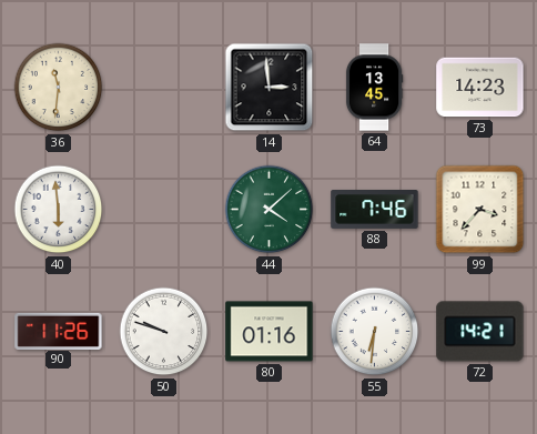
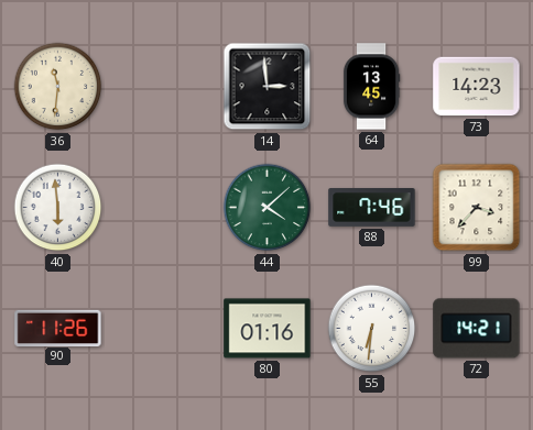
50: 9:48 -> none
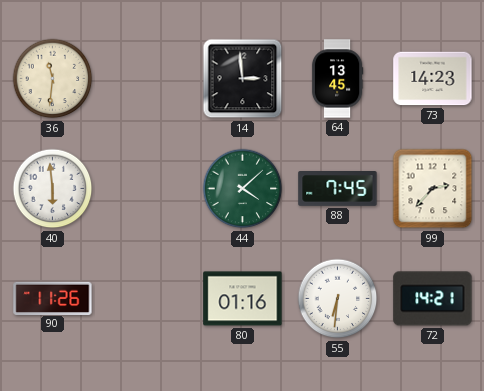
88: 7:46 -> 7:45
99: 3:37 -> 2:37
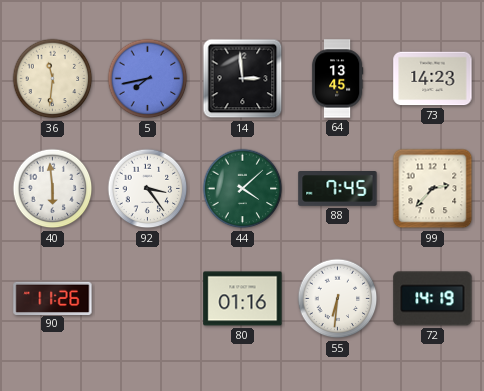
5: none -> 7:43
92: none -> 3:24
72: 14:21 -> 14:19
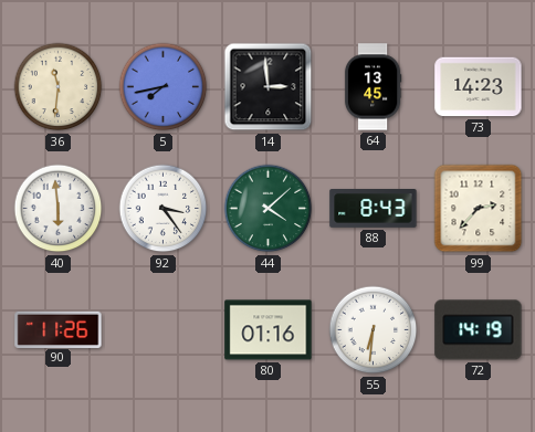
88: 7:45 -> 8:43
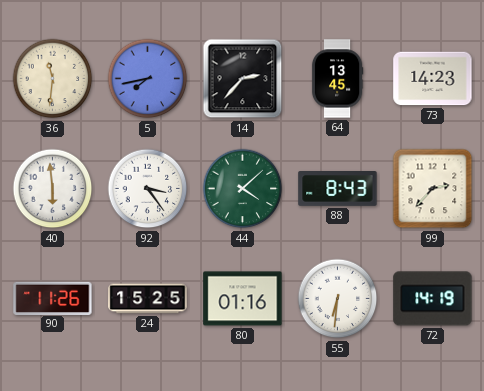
14: 2:59 -> 2:37
24: none -> 15:25
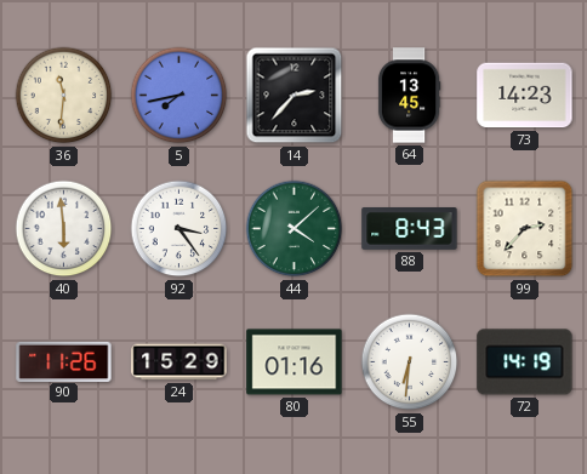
24: 15:25 -> 15:29
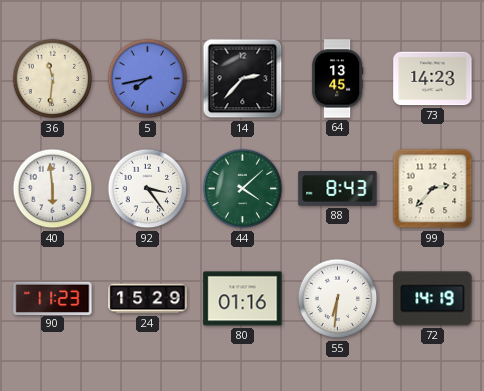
90: 11:26 -> 11:23
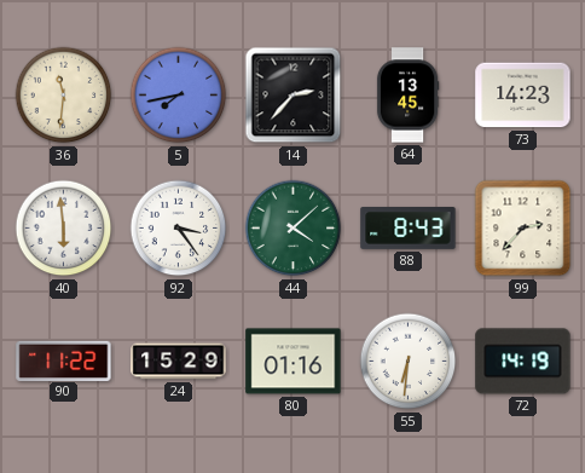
90: 11:23 -> 11:22
